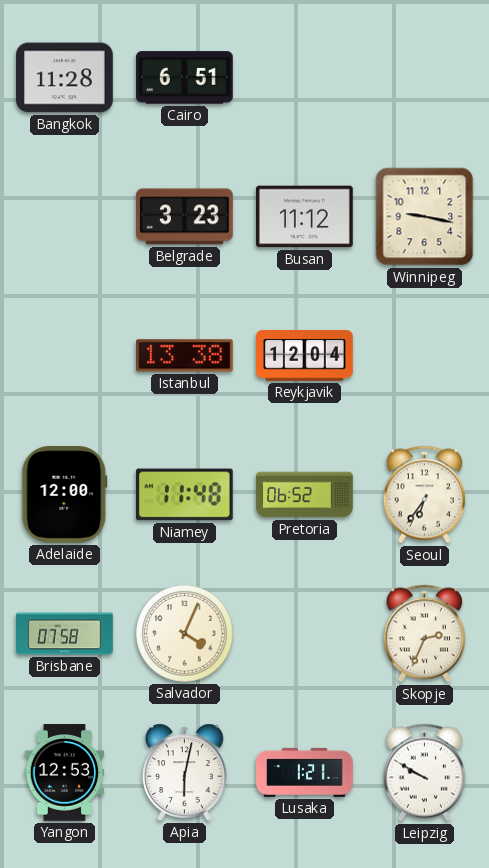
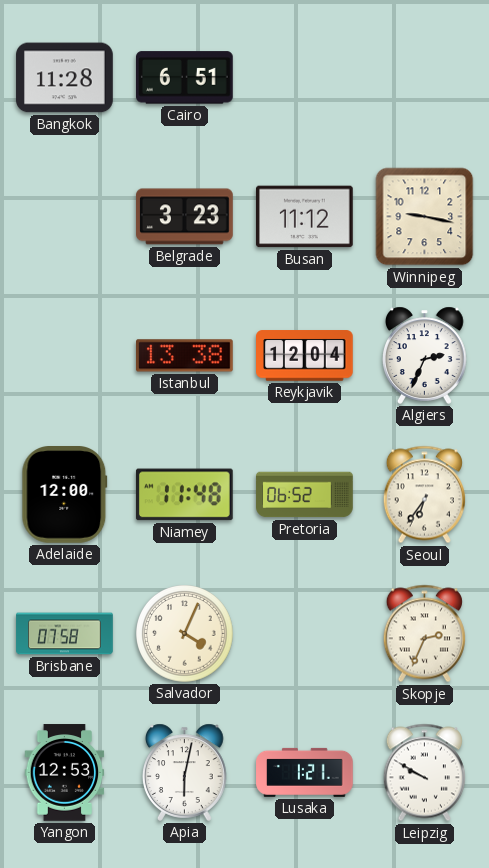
Algiers: none -> 2:34
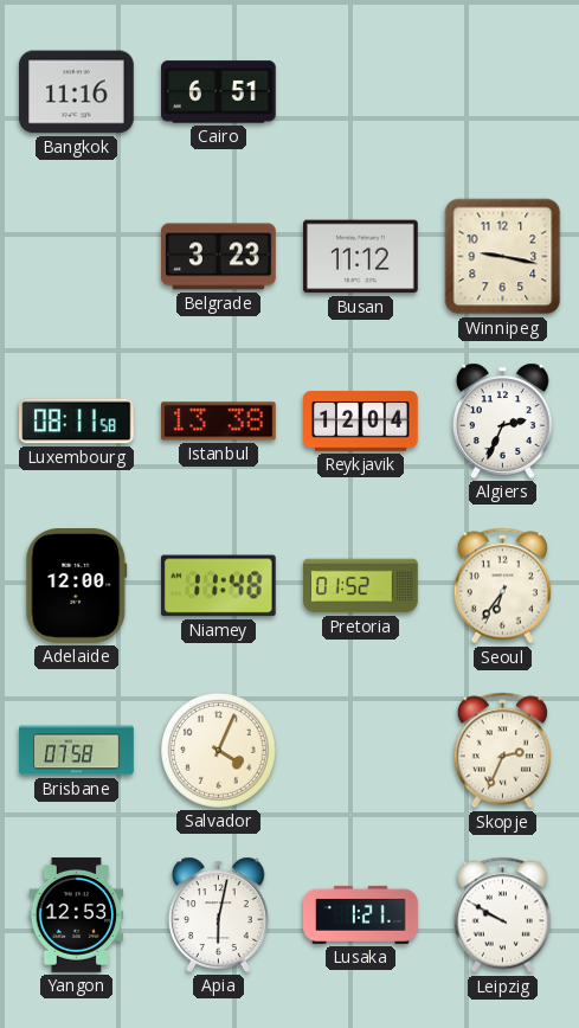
Bangkok: 11:28 -> 11:16
Luxembourg: none -> 08:11
Pretoria: 06:52 -> 01:52
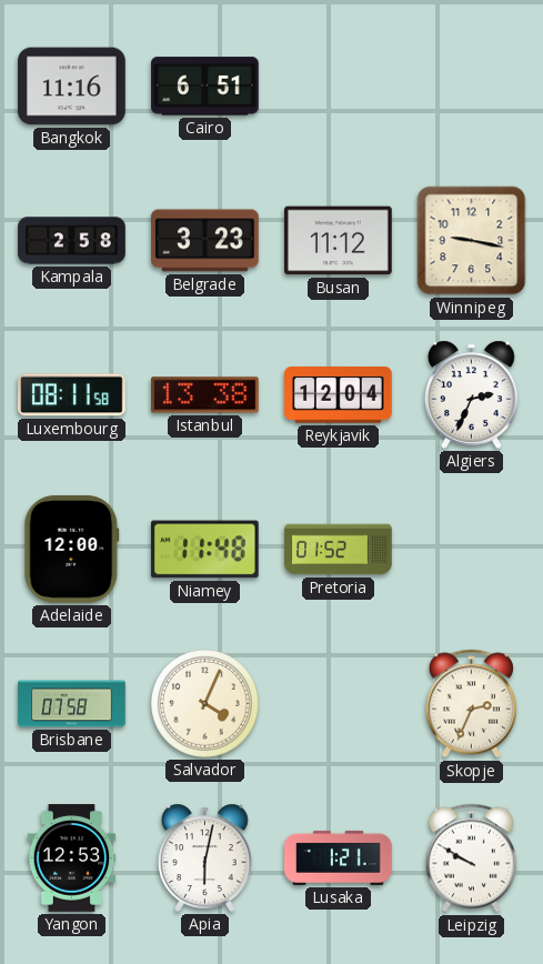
Kampala: none -> 2:58
Seoul: 6:36 -> none
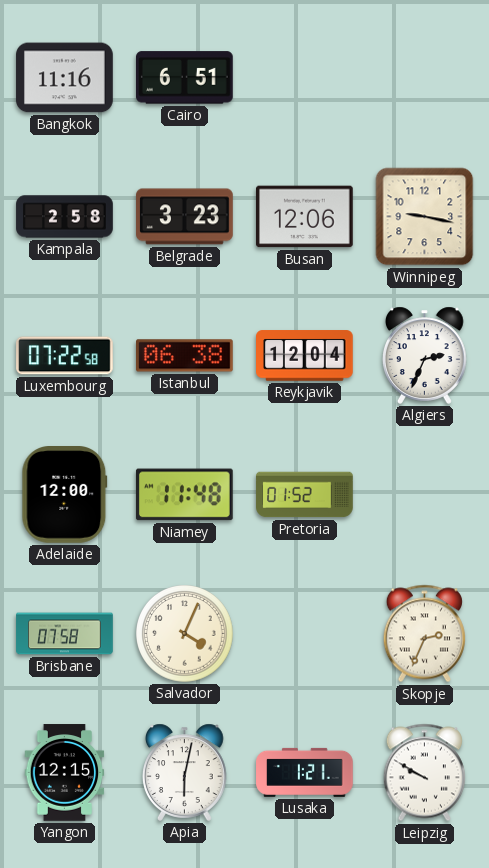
Busan: 11:12 -> 12:06
Luxembourg: 08:11 -> 07:22
Istanbul: 13:38 -> 06:38
Yangon: 12:53 -> 12:15
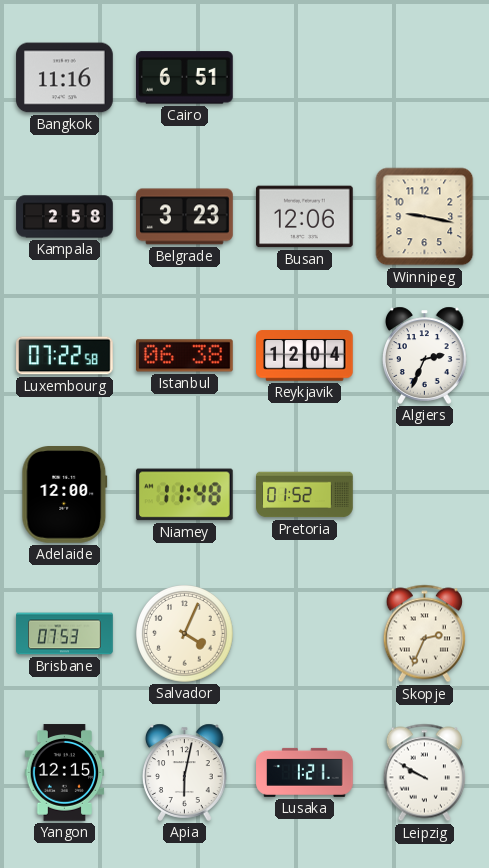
Brisbane: 07:58 -> 07:53
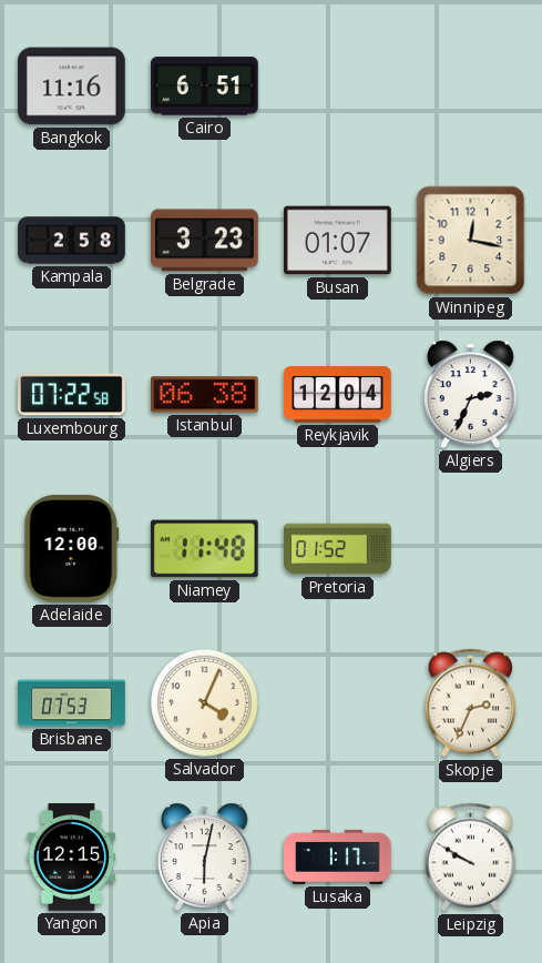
Busan: 12:06 -> 01:07
Winnipeg: 9:17 -> 12:17
Lusaka: 1:21 -> 1:17
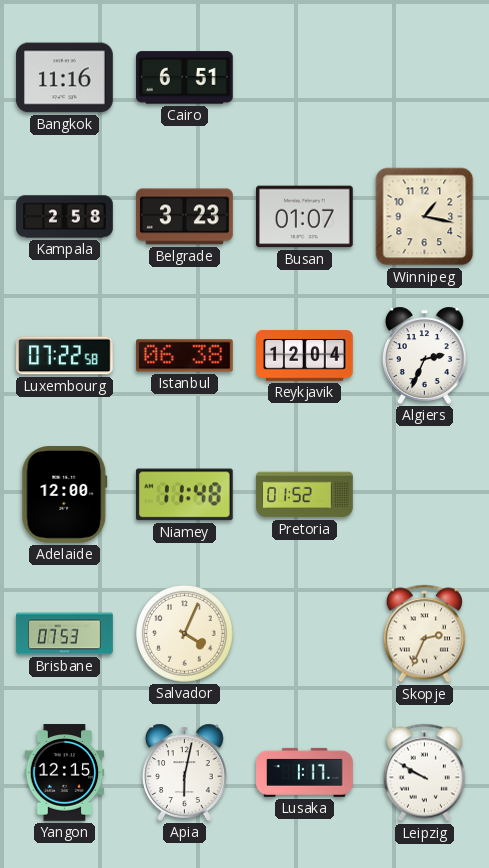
Winnipeg: 12:17 -> 1:17
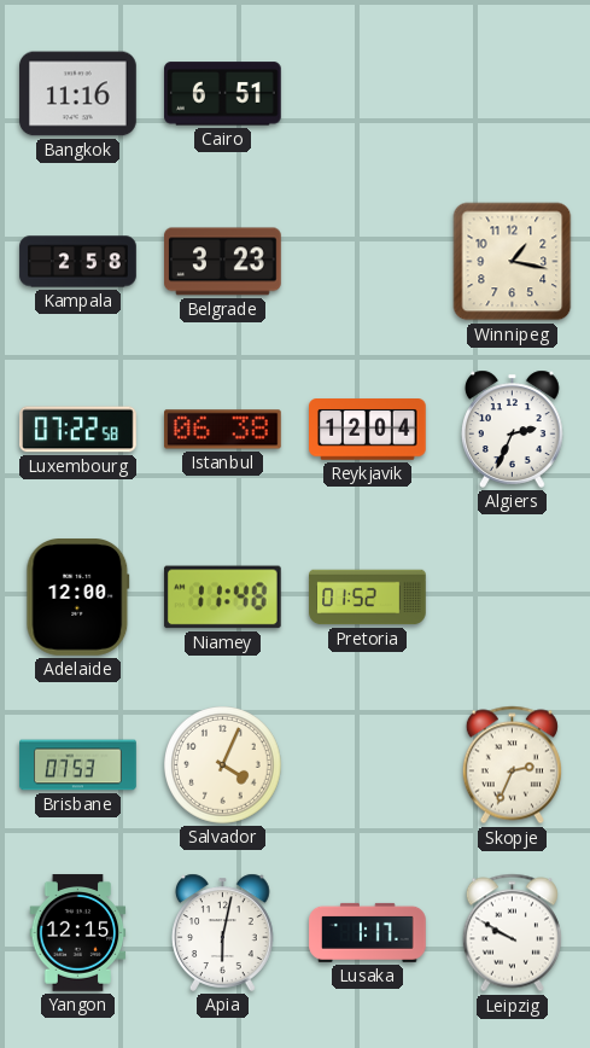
Busan: 01:07 -> none
